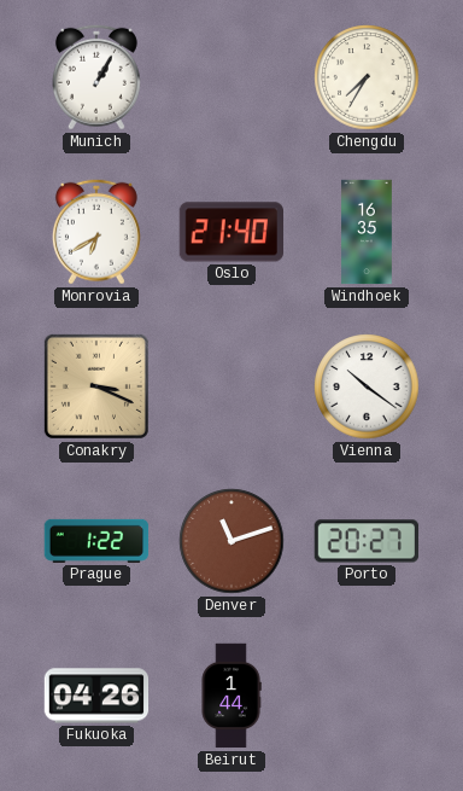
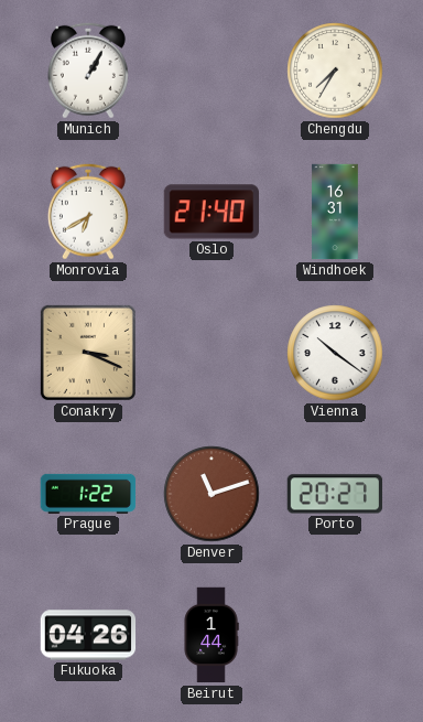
Windhoek: 16:35 -> 16:31
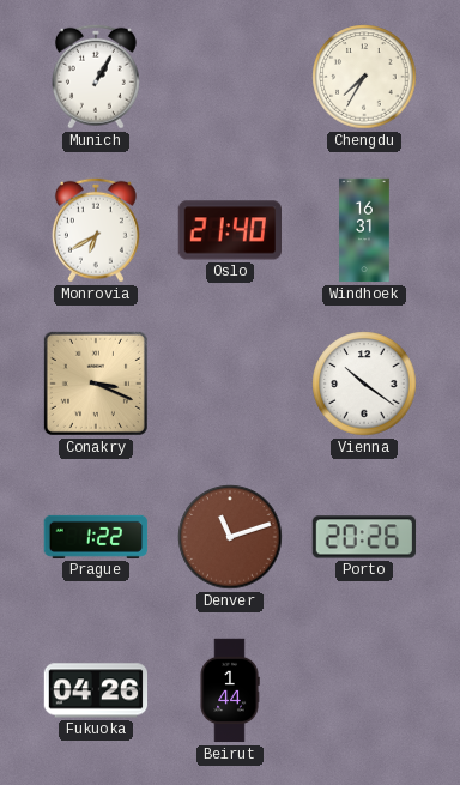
Porto: 20:27 -> 20:26
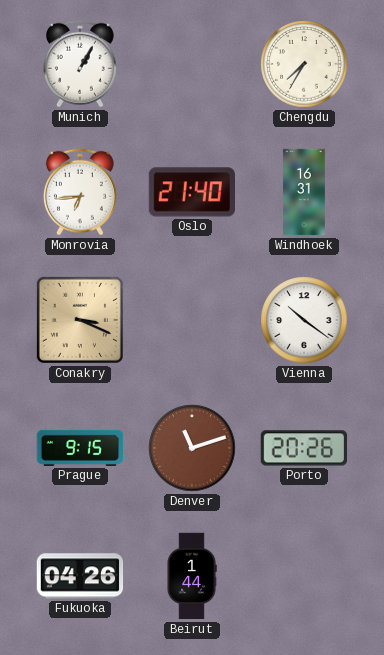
Monrovia: 6:40 -> 6:44
Prague: 1:22 -> 9:15
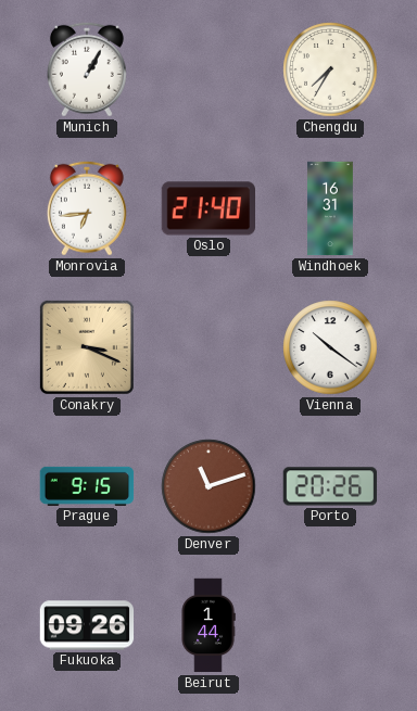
Fukuoka: 04:26 -> 09:26
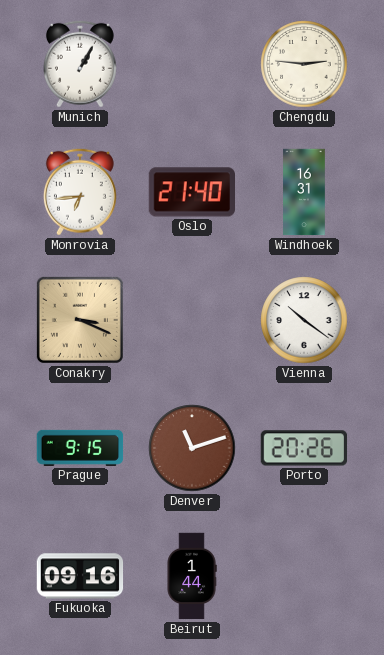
Chengdu: 7:35 -> 2:46
Fukuoka: 09:26 -> 09:16
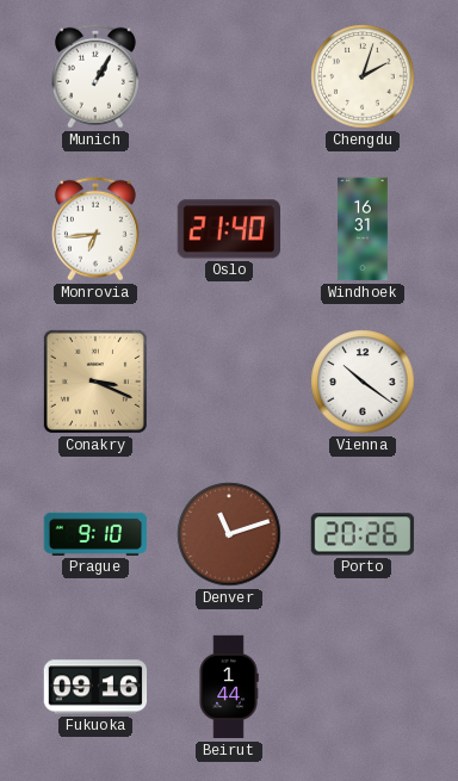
Chengdu: 2:46 -> 2:03
Prague: 9:15 -> 9:10
